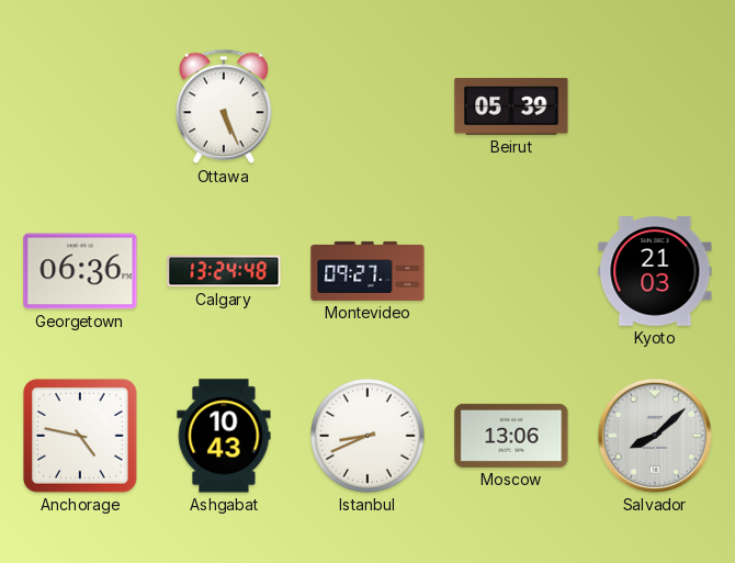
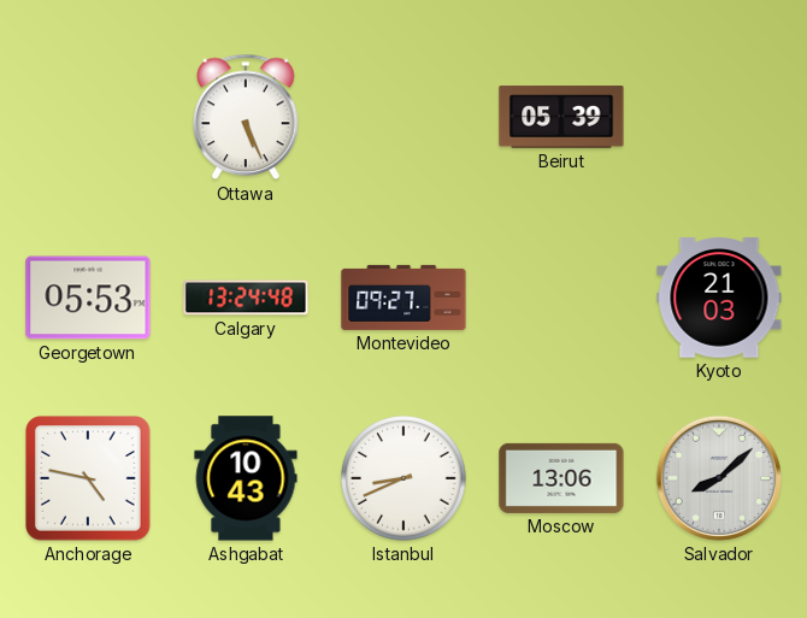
Georgetown: 06:36 -> 05:53
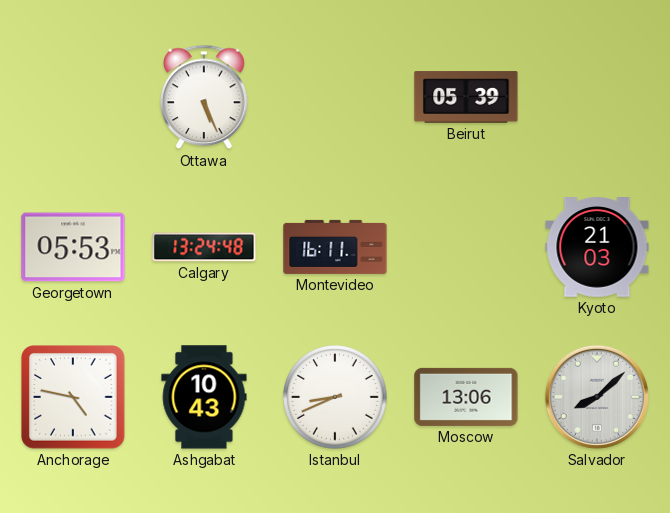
Montevideo: 09:27 -> 16:11
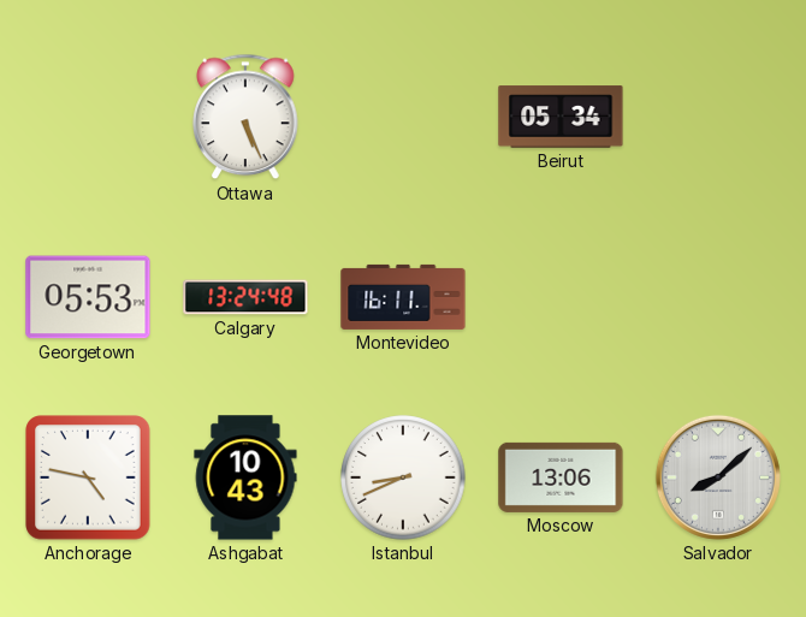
Beirut: 05:39 -> 05:34
Kyoto: 21:03 -> none
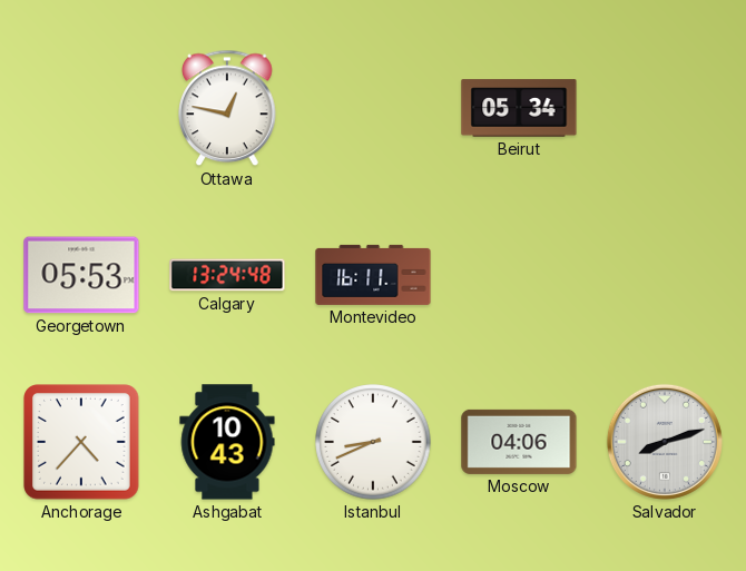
Ottawa: 5:26 -> 12:47
Anchorage: 4:47 -> 4:37
Moscow: 13:06 -> 04:06
Salvador: 8:08 -> 8:12
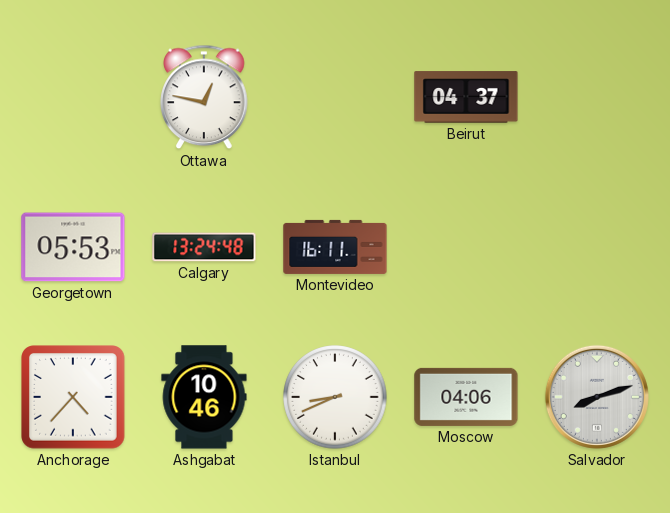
Beirut: 05:34 -> 04:37
Ashgabat: 10:43 -> 10:46
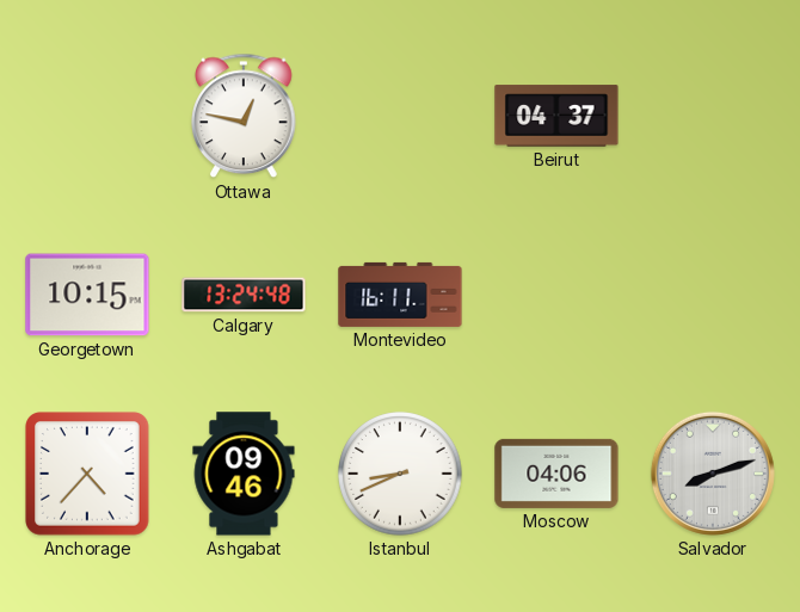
Georgetown: 05:53 -> 10:15
Ashgabat: 10:46 -> 09:46
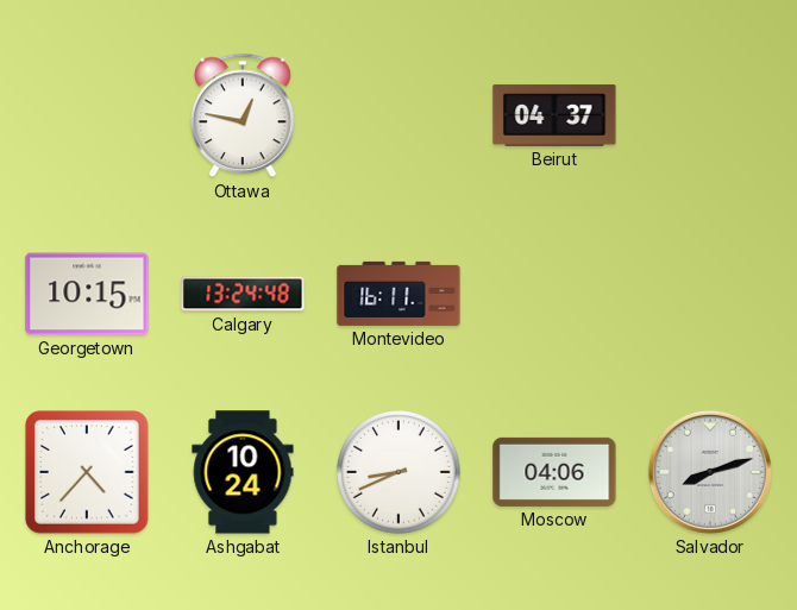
Ashgabat: 09:46 -> 10:24
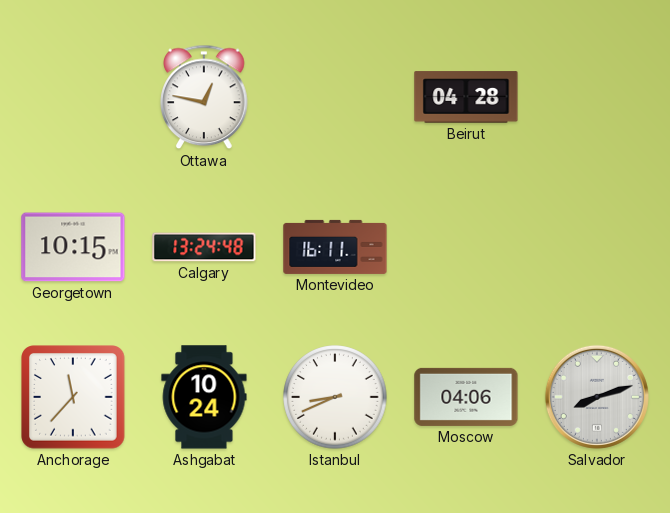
Beirut: 04:37 -> 04:28
Anchorage: 4:37 -> 11:37
